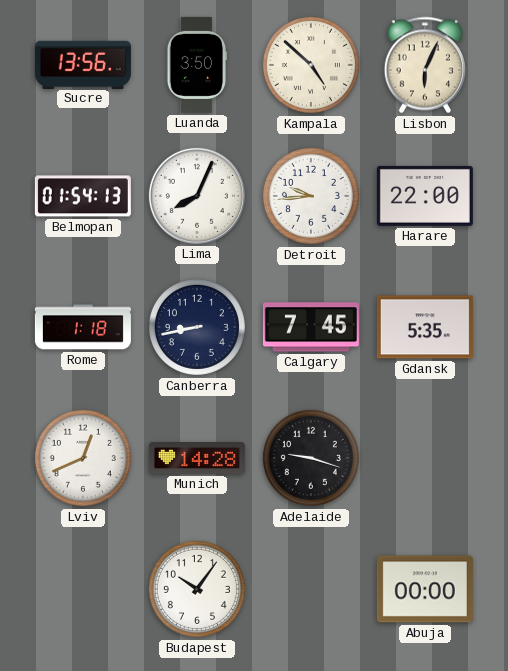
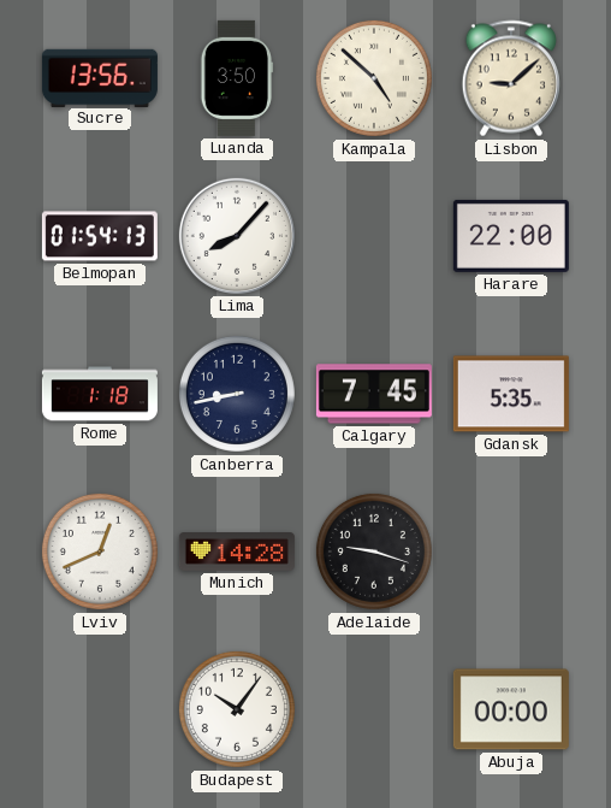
Lisbon: 6:04 -> 9:08
Lima: 8:04 -> 8:07
Detroit: 9:44 -> none
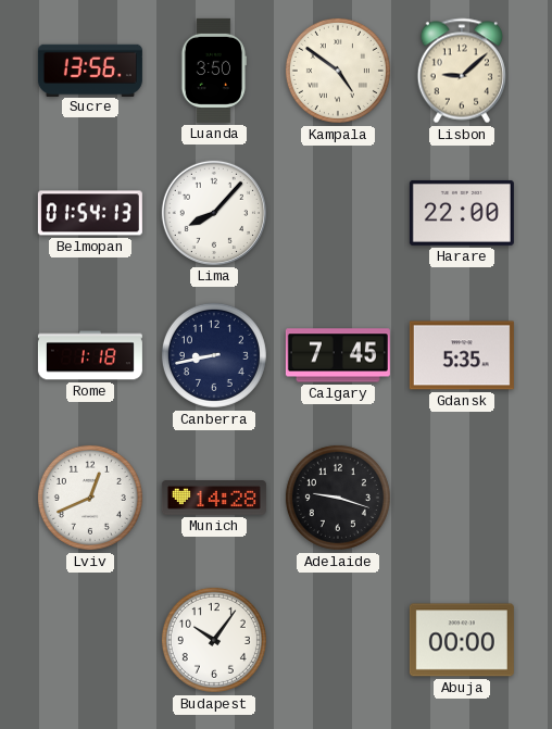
Kampala: 4:52 -> 4:51
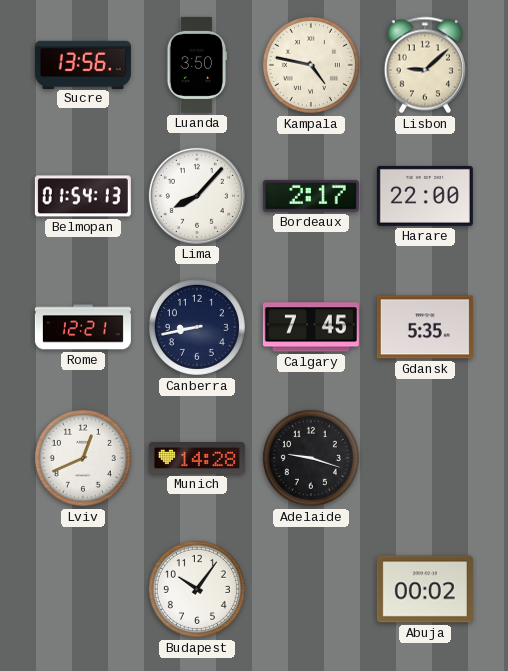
Kampala: 4:51 -> 4:47
Bordeaux: none -> 2:17
Rome: 1:18 -> 12:21
Abuja: 00:00 -> 00:02
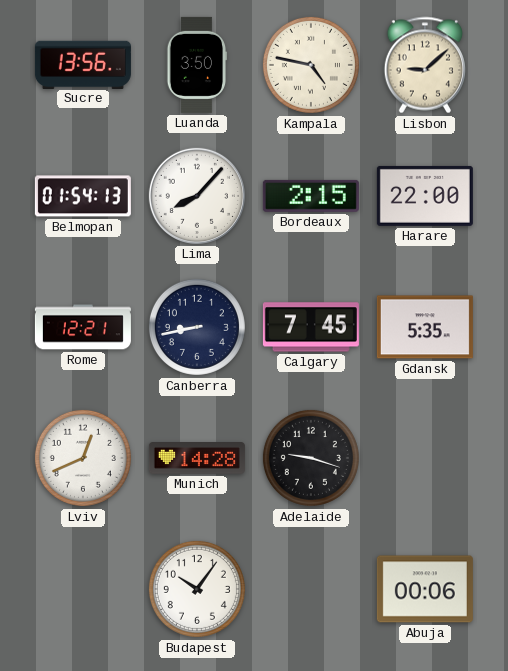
Bordeaux: 2:17 -> 2:15
Abuja: 00:02 -> 00:06
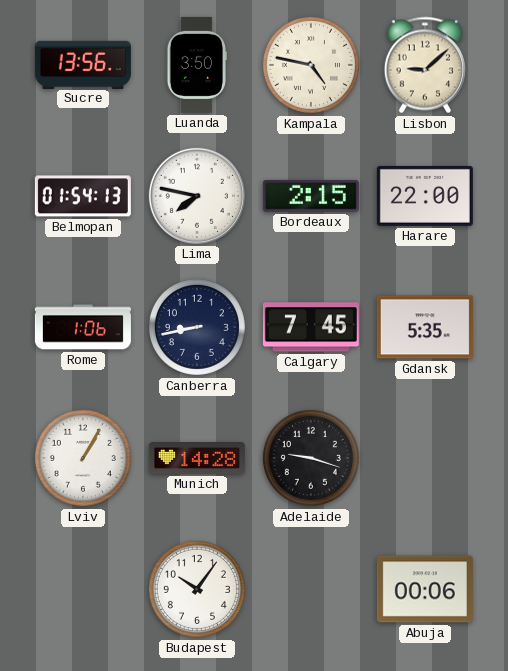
Lima: 8:07 -> 7:47
Rome: 12:21 -> 1:06
Lviv: 12:41 -> 1:05
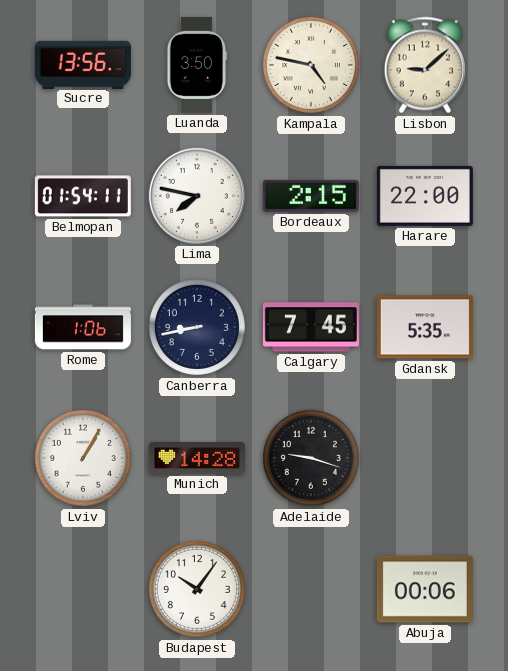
Belmopan: 01:54:13 -> 01:54:11
